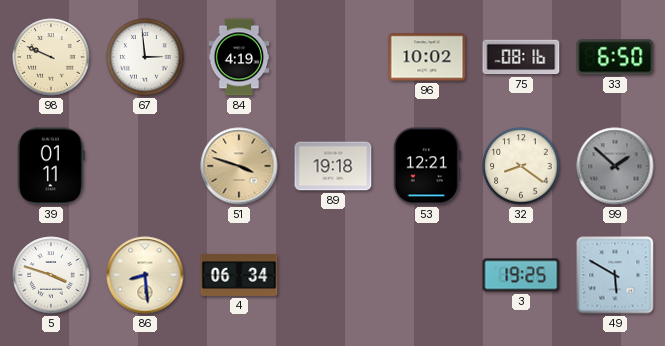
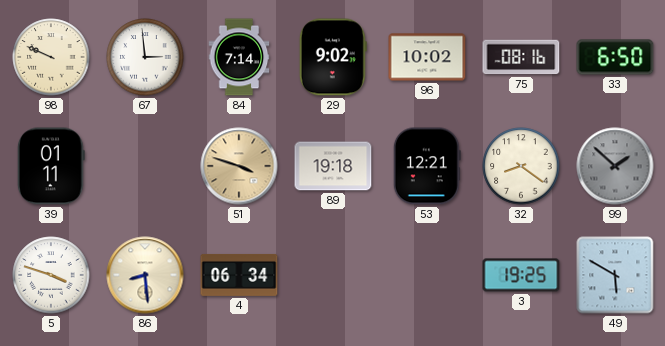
84: 4:19 -> 7:14
29: none -> 9:02
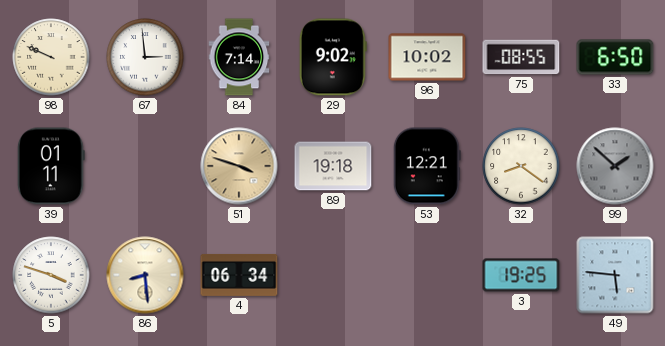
75: 08:16 -> 08:55
49: 5:50 -> 5:46
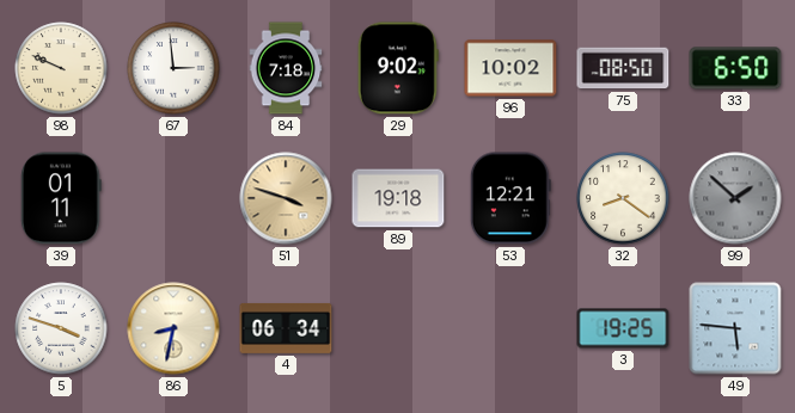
84: 7:14 -> 7:18
75: 08:55 -> 08:50
86: 8:29 -> 8:32
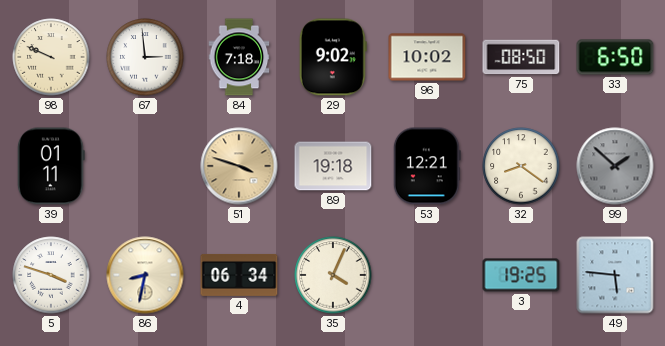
35: none -> 4:04
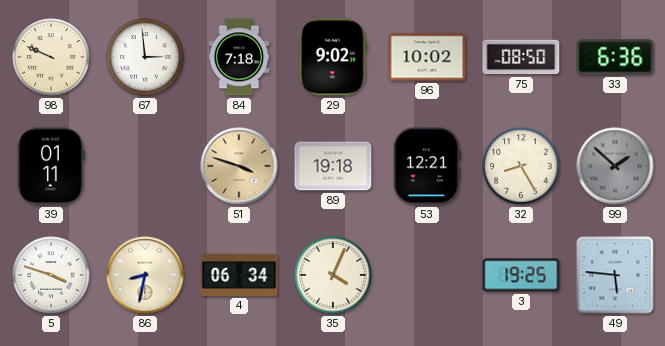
33: 6:50 -> 6:36
32: 8:21 -> 8:25
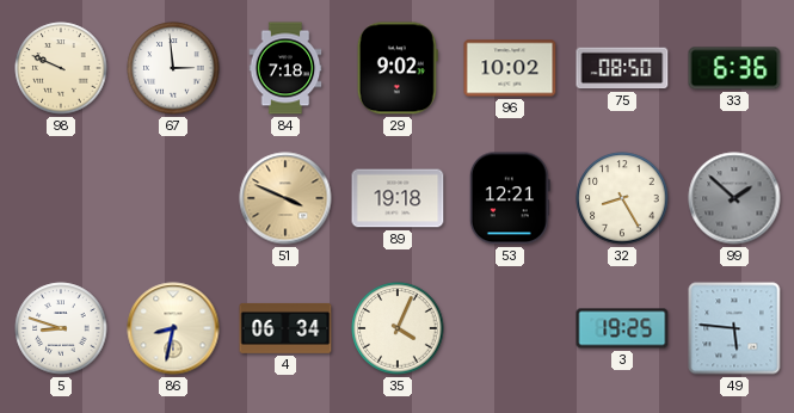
39: 01:11 -> none
51: 3:48 -> 3:49
5: 3:48 -> 8:48
